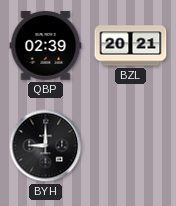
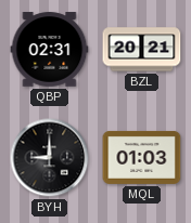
QBP: 02:39 -> 02:31
MQL: none -> 01:03
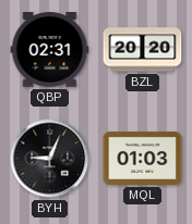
BZL: 20:21 -> 20:20
BYH: 9:00 -> 9:04
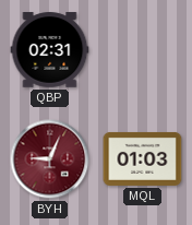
BZL: 20:20 -> none
BYH dial: black -> burgundy
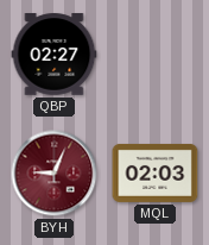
QBP: 02:31 -> 02:27
MQL: 01:03 -> 02:03
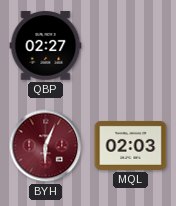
BYH: 9:04 -> 6:04
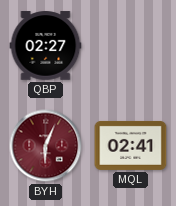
MQL: 02:03 -> 02:41
